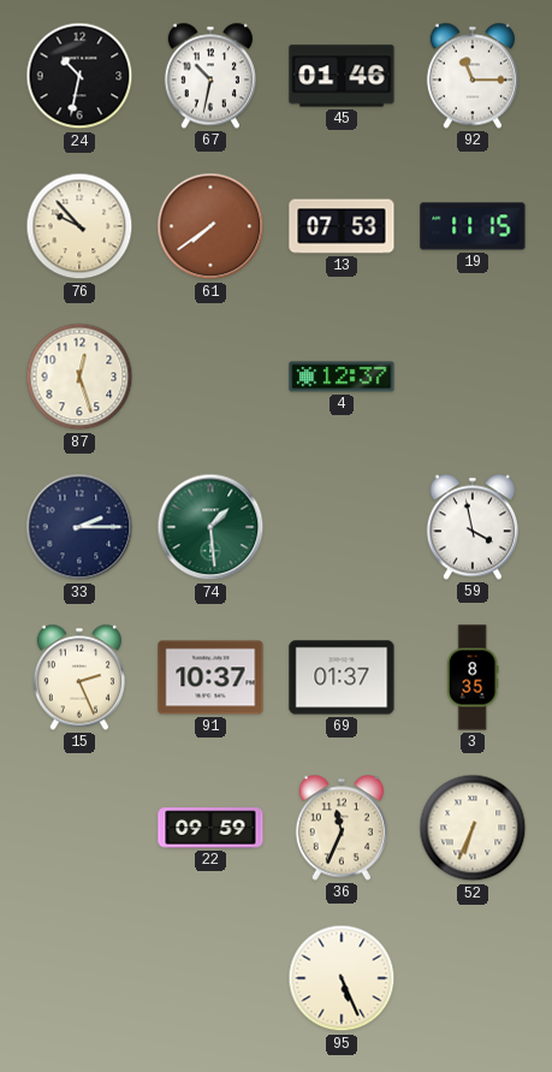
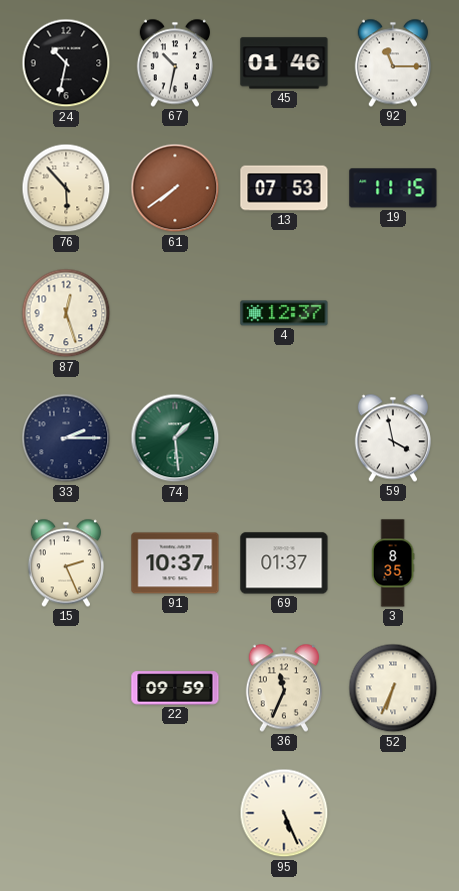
76: 9:53 -> 5:53
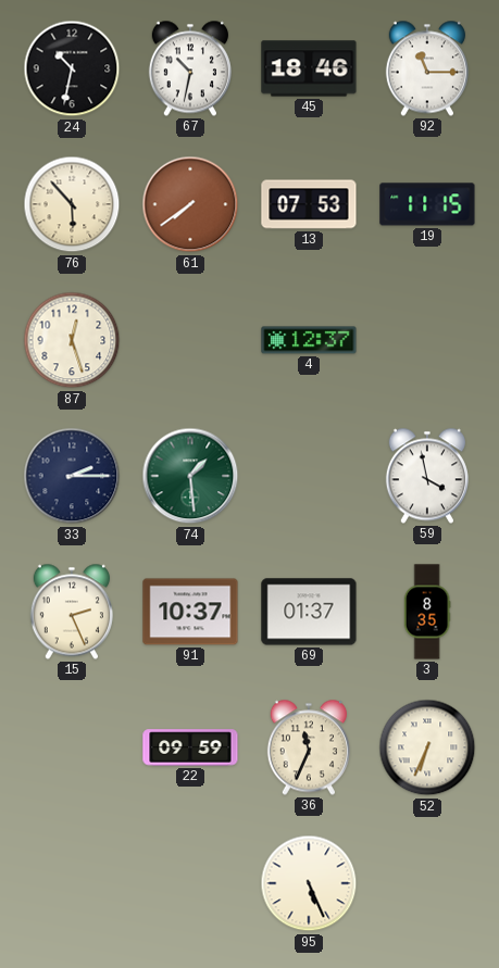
45: 01:46 -> 18:46
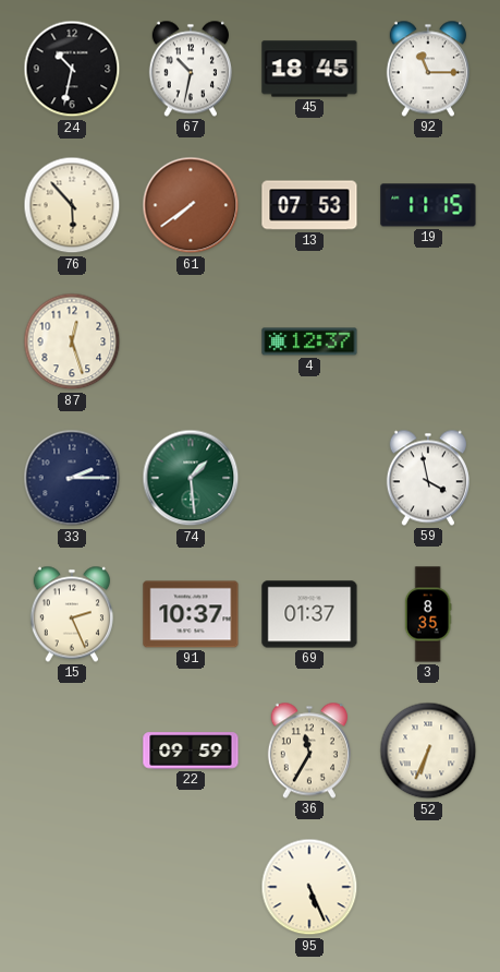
45: 18:46 -> 18:45
36: 11:34 -> 11:35
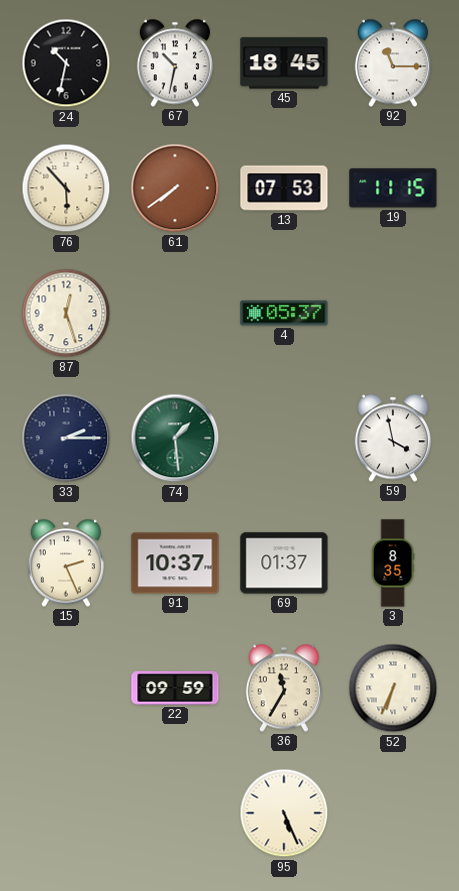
4: 12:37 -> 05:37
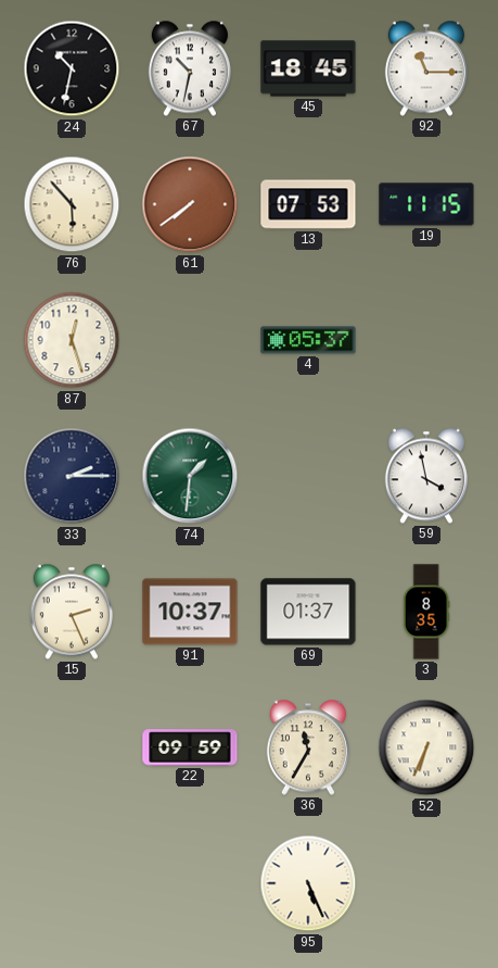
74: 1:29 -> 1:31
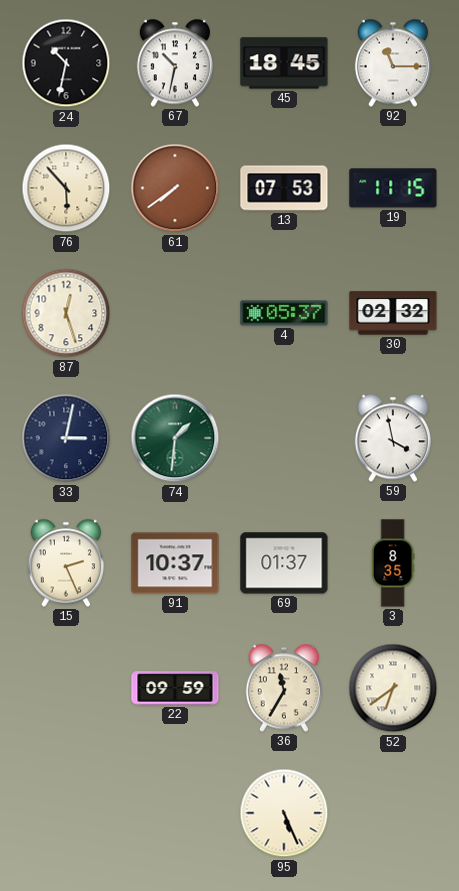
30: none -> 02:32
33: 2:15 -> 3:02
52: 6:34 -> 6:39
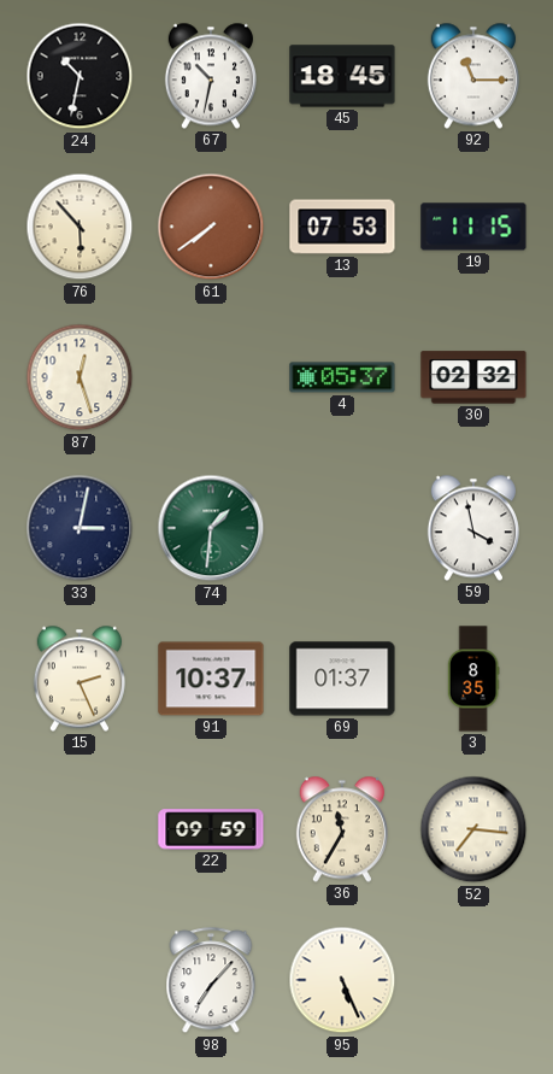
52: 6:39 -> 7:16
98: none -> 7:07
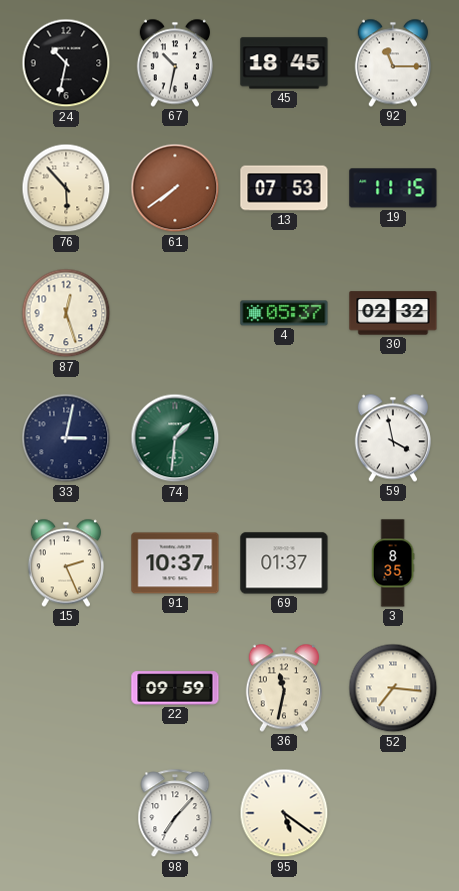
36: 11:35 -> 11:32
95: 5:26 -> 5:21
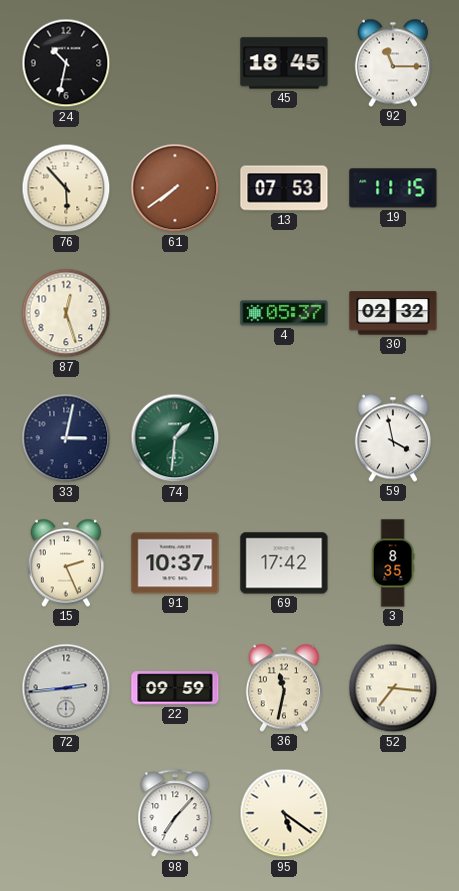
67: 10:32 -> none
69: 01:37 -> 17:42
72: none -> 2:44
